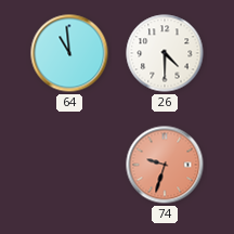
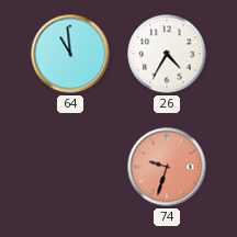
26: 4:30 -> 4:35
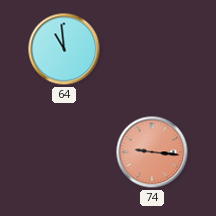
26: 4:35 -> none
74: 9:33 -> 9:16
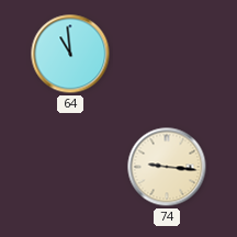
74 dial: salmon -> cream
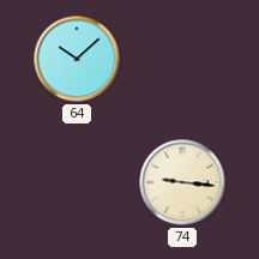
64: 10:59 -> 10:08
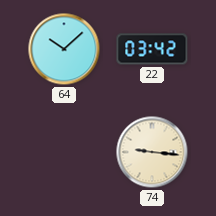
22: none -> 03:42
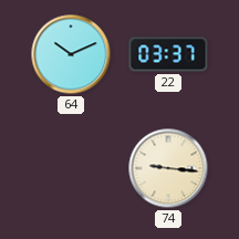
64: 10:08 -> 10:11
22: 03:42 -> 03:37
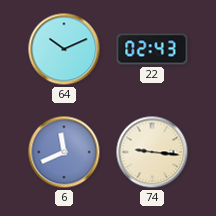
22: 03:37 -> 02:43
6: none -> 11:41
